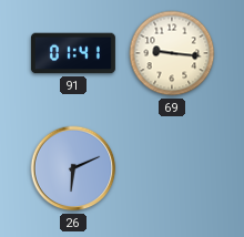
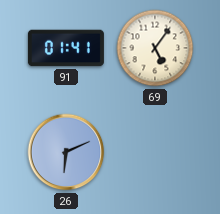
69: 9:16 -> 5:06
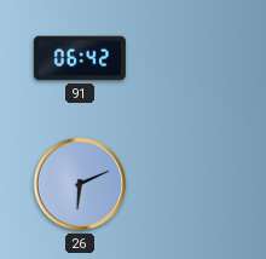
91: 01:41 -> 06:42
69: 5:06 -> none
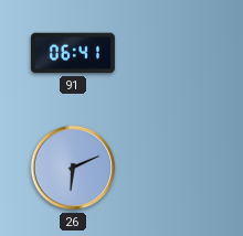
91: 06:42 -> 06:41
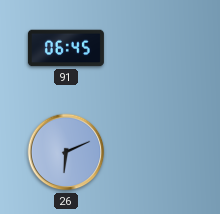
91: 06:41 -> 06:45
